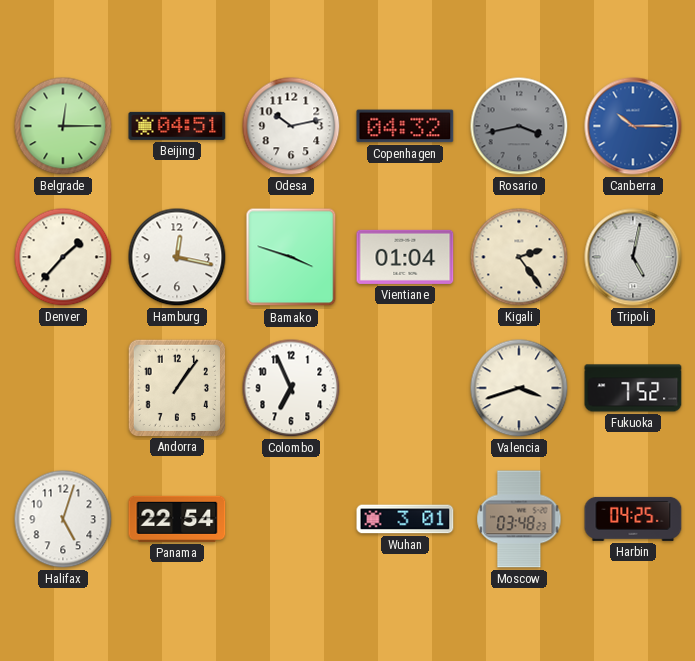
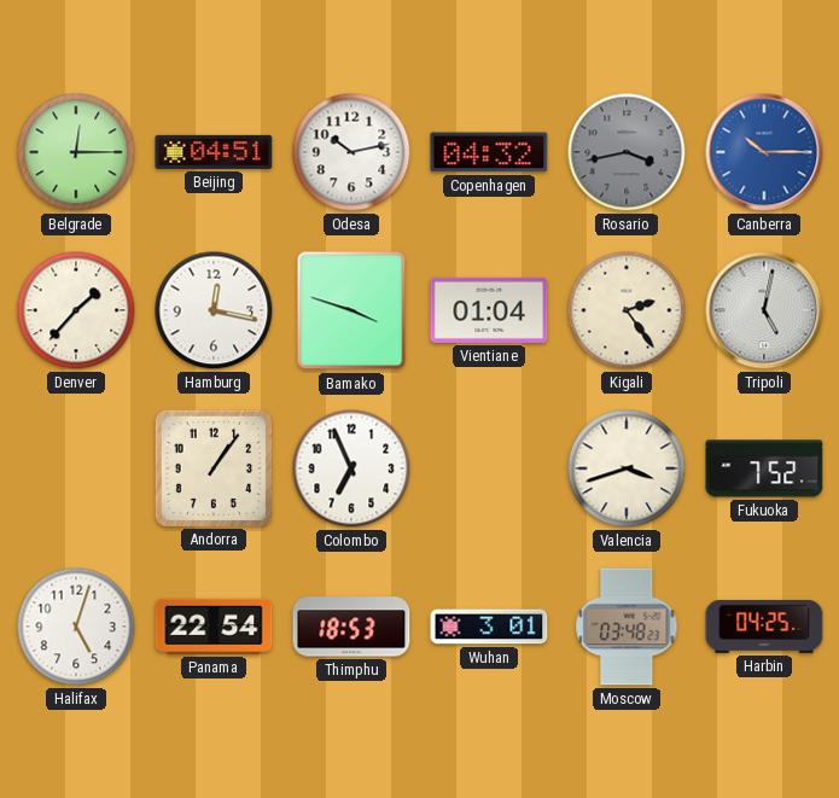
Thimphu: none -> 18:53
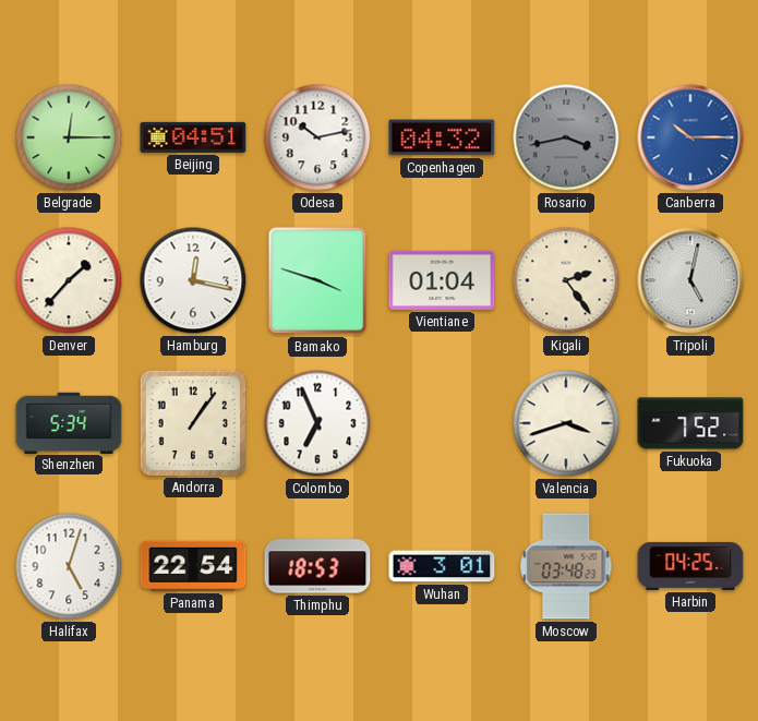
Shenzhen: none -> 5:34
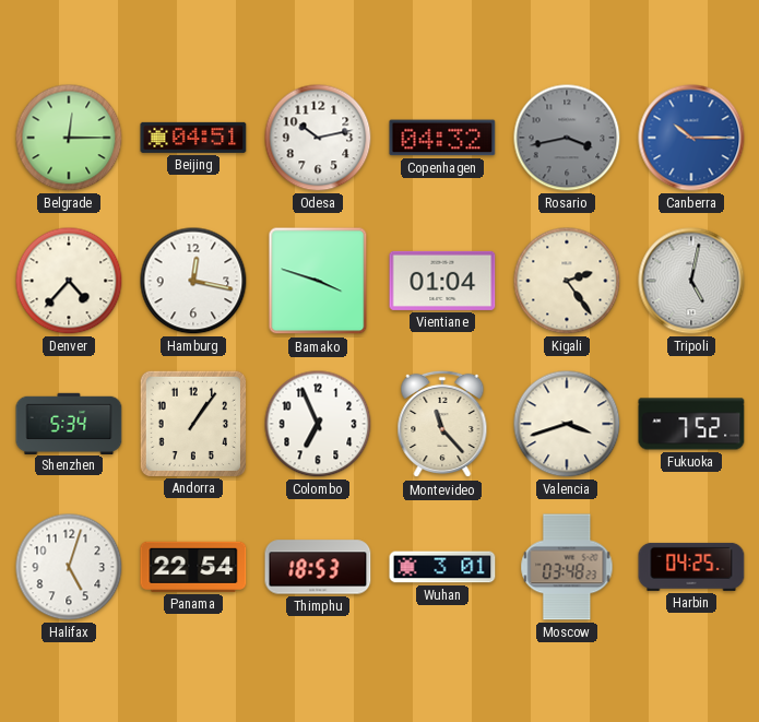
Denver: 1:37 -> 4:37
Montevideo: none -> 11:23
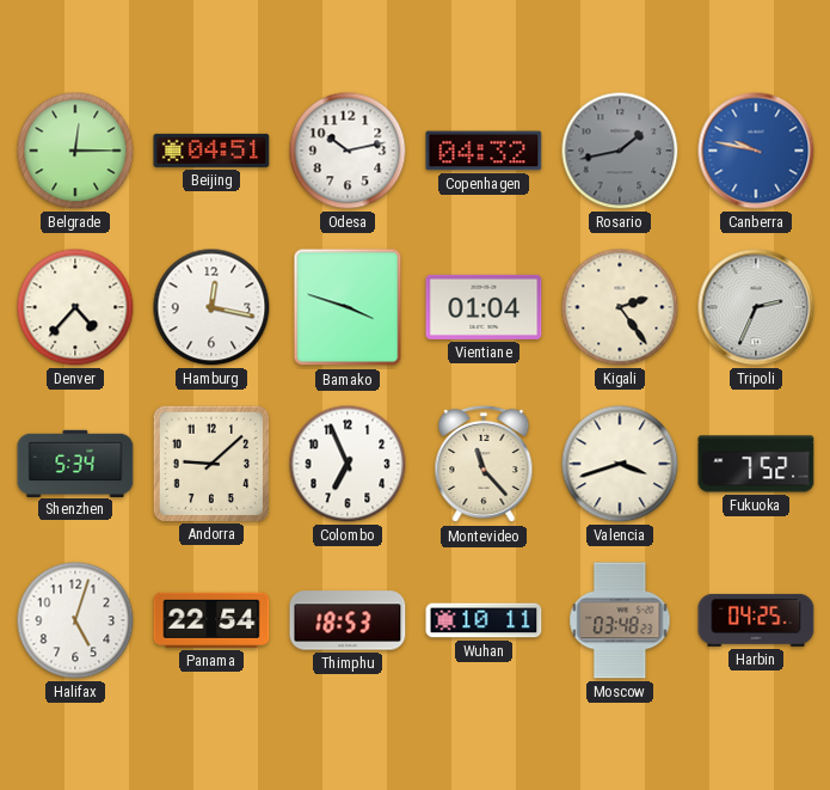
Rosario: 3:43 -> 1:43
Canberra: 10:15 -> 9:47
Tripoli: 5:02 -> 2:34
Andorra: 1:06 -> 9:08
Wuhan: 3:01 -> 10:11
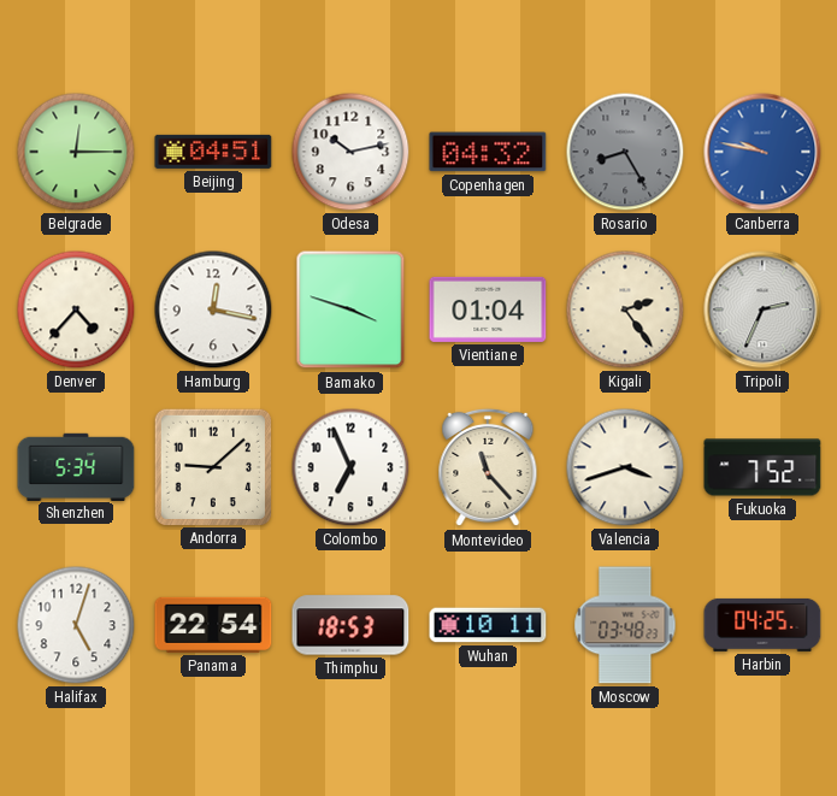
Rosario: 1:43 -> 8:25
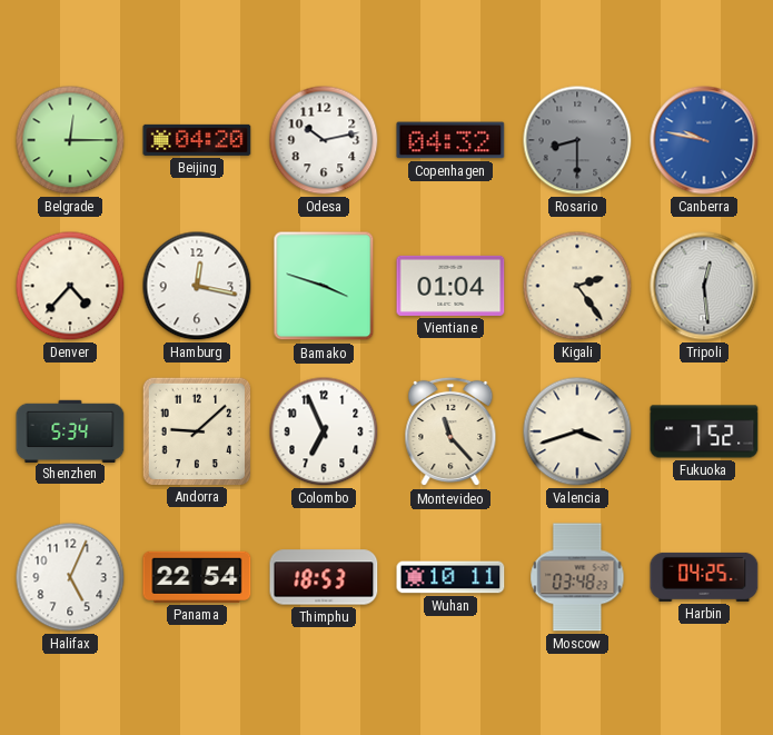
Beijing: 04:51 -> 04:20
Rosario: 8:25 -> 8:30
Tripoli: 2:34 -> 12:29
Halifax: 5:03 -> 5:04
